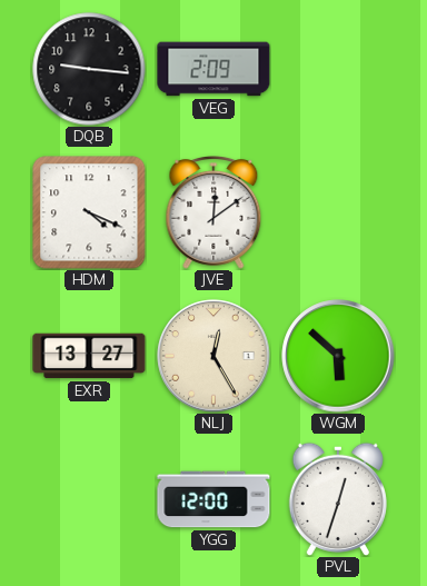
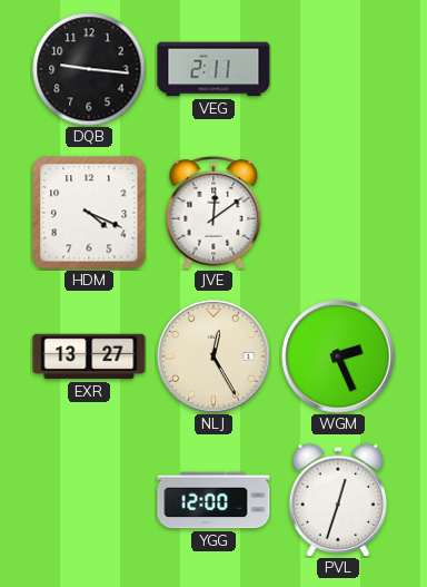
VEG: 2:09 -> 2:11
WGM: 5:52 -> 2:26
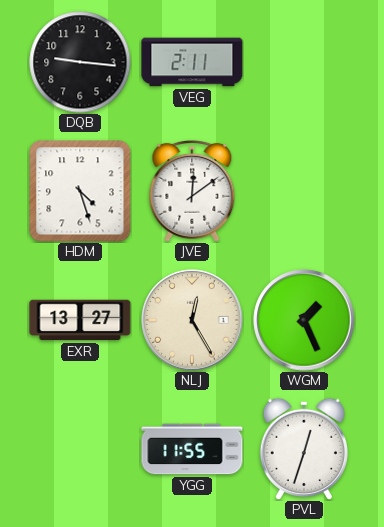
HDM: 4:19 -> 4:27
WGM: 2:26 -> 1:26
YGG: 12:00 -> 11:55
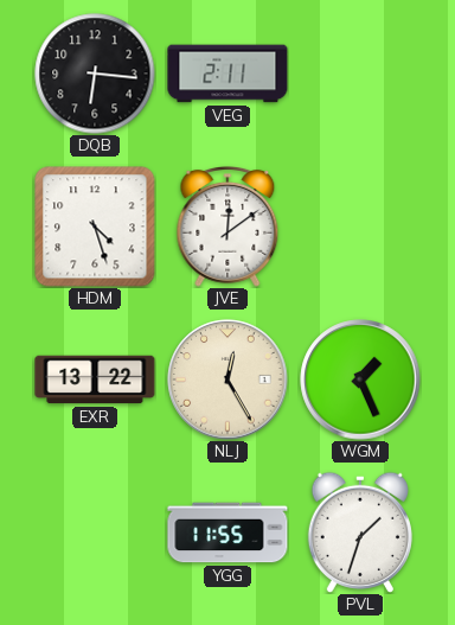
DQB: 9:16 -> 6:16
EXR: 13:27 -> 13:22
PVL: 12:33 -> 1:33
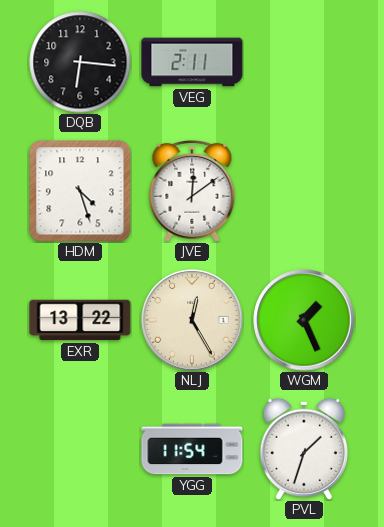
YGG: 11:55 -> 11:54
